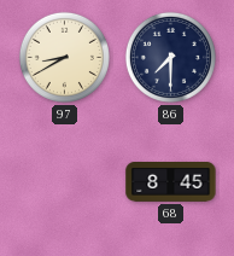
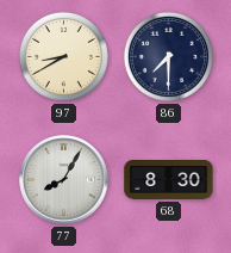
77: none -> 8:05
68: 8:45 -> 8:30
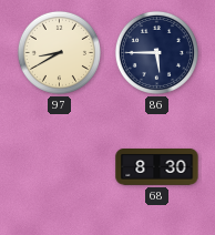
86: 7:30 -> 5:45
77: 8:05 -> none
